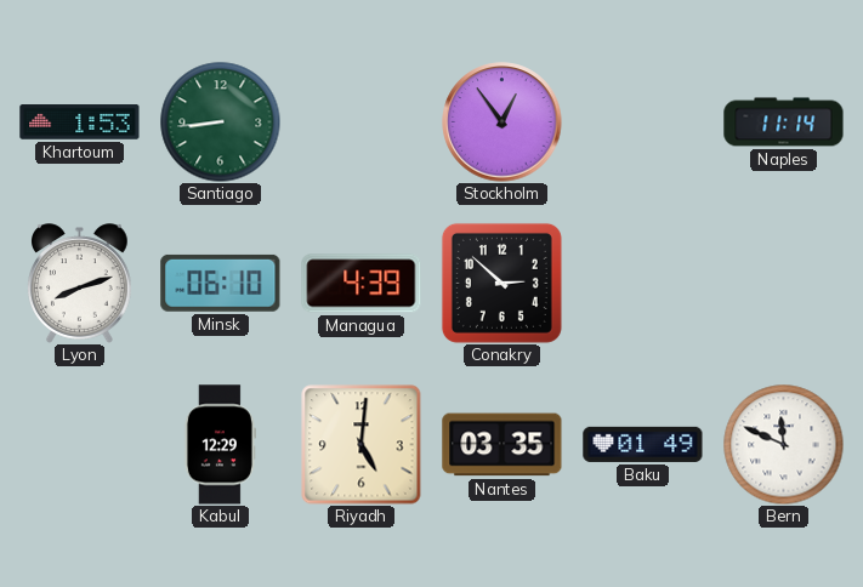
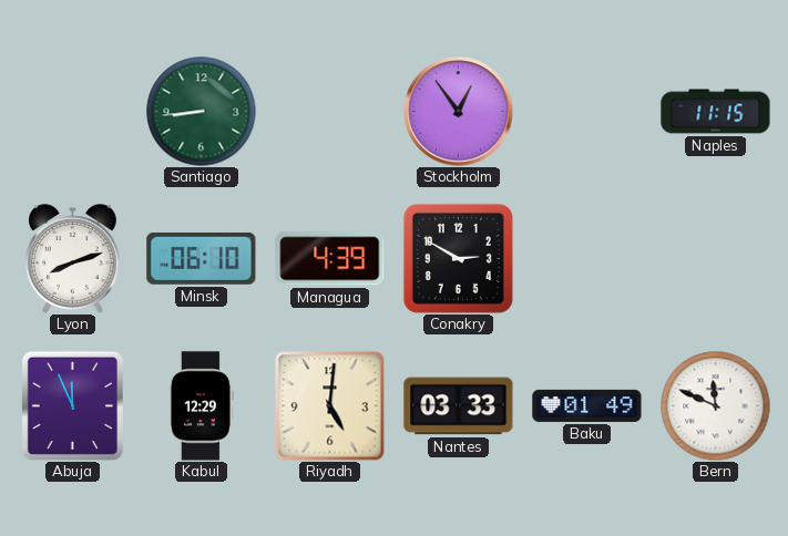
Khartoum: 1:53 -> none
Naples: 11:14 -> 11:15
Conakry: 2:52 -> 2:50
Abuja: none -> 11:56
Nantes: 03:35 -> 03:33
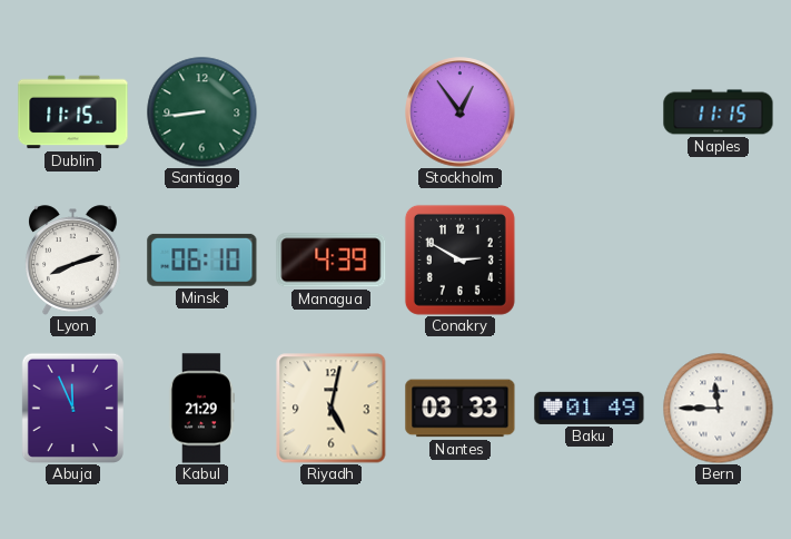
Dublin: none -> 11:15
Kabul: 12:29 -> 21:29
Riyadh: 5:01 -> 5:02
Bern: 11:49 -> 11:45
